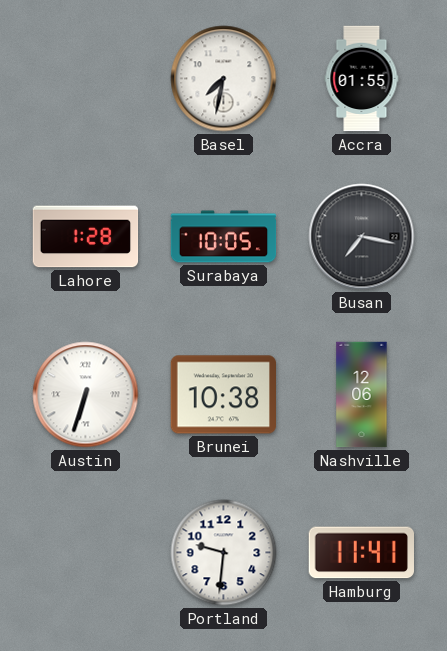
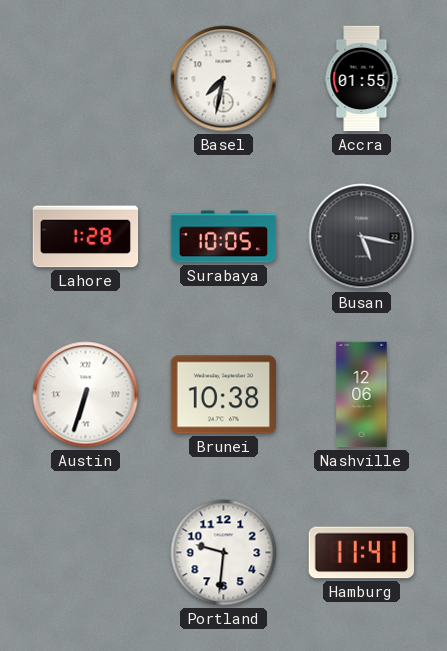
Busan: 7:17 -> 5:17
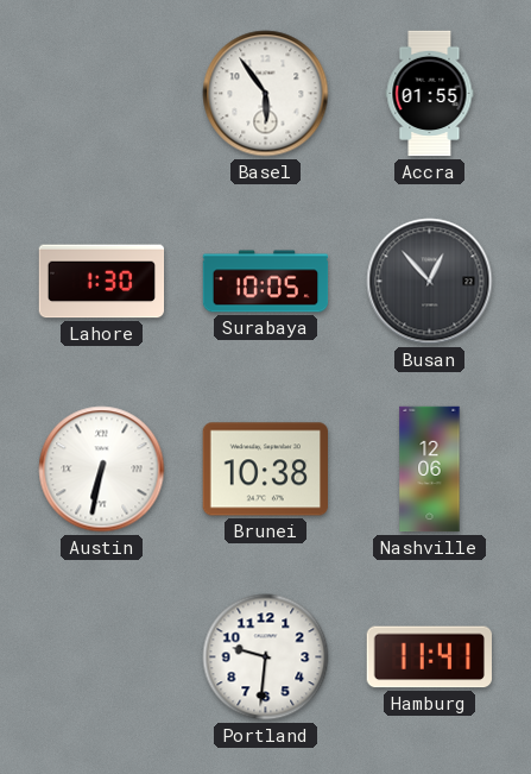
Basel: 7:32 -> 5:54
Lahore: 1:28 -> 1:30
Busan: 5:17 -> 12:53
Austin: 6:33 -> 6:32
